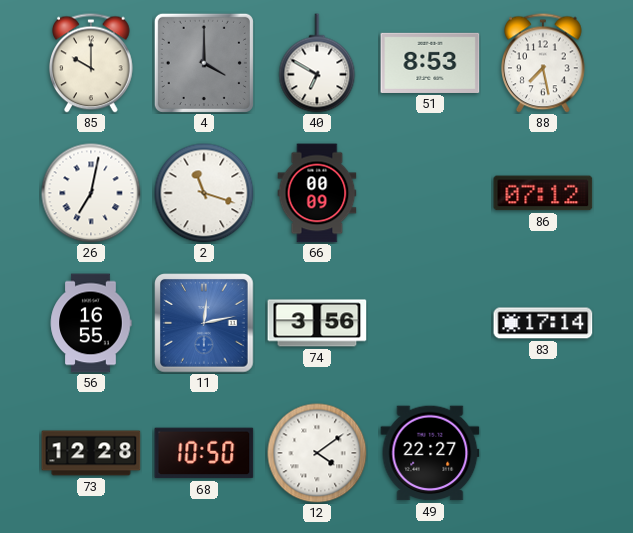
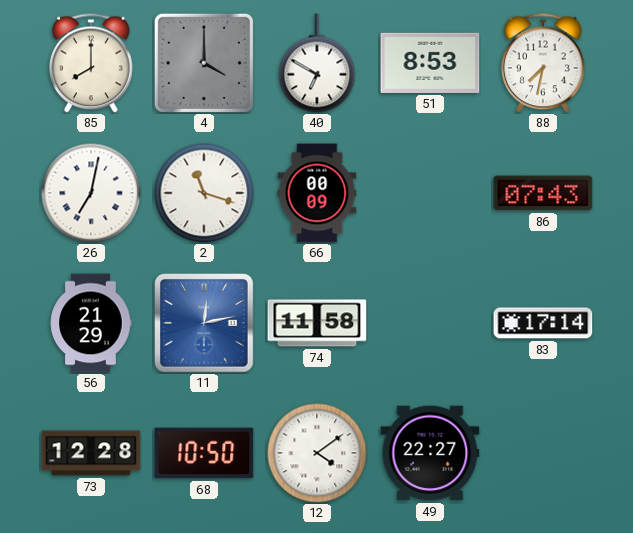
85: 10:00 -> 8:00
88: 7:28 -> 7:32
86: 07:12 -> 07:43
56: 16:55 -> 21:29
74: 3:56 -> 11:58
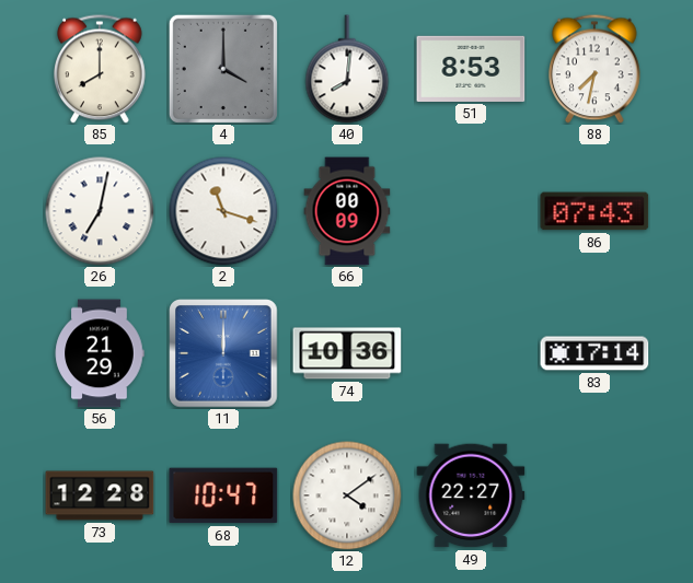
40: 6:50 -> 8:01
11: 12:13 -> 12:00
74: 11:58 -> 10:36
68: 10:50 -> 10:47
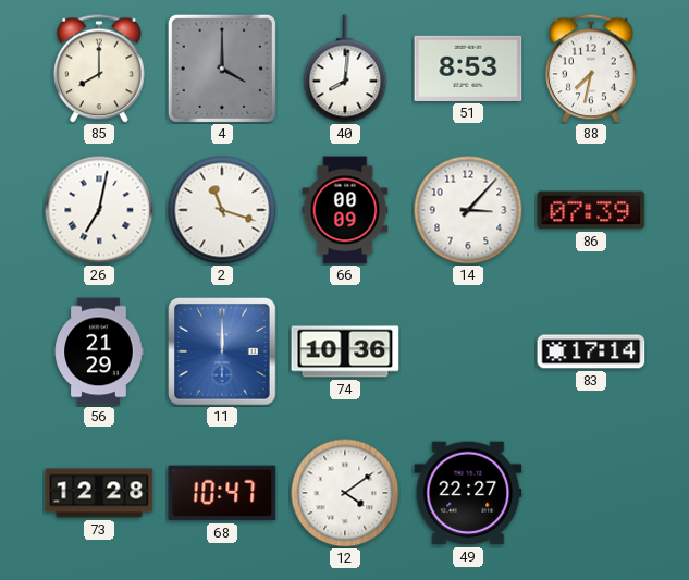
14: none -> 3:07
86: 07:43 -> 07:39
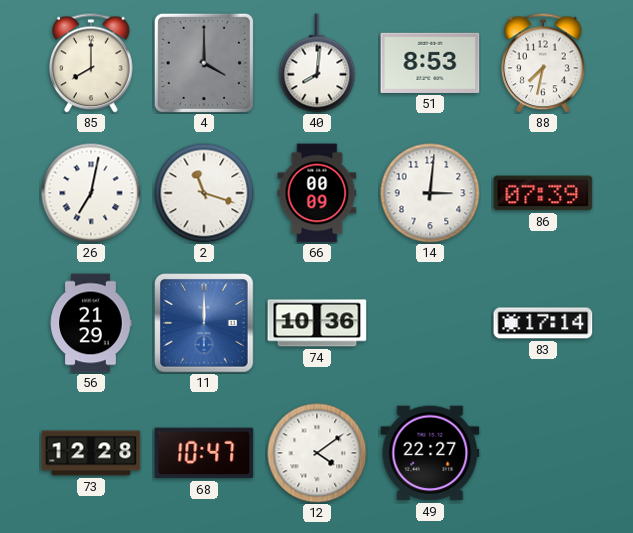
14: 3:07 -> 3:01
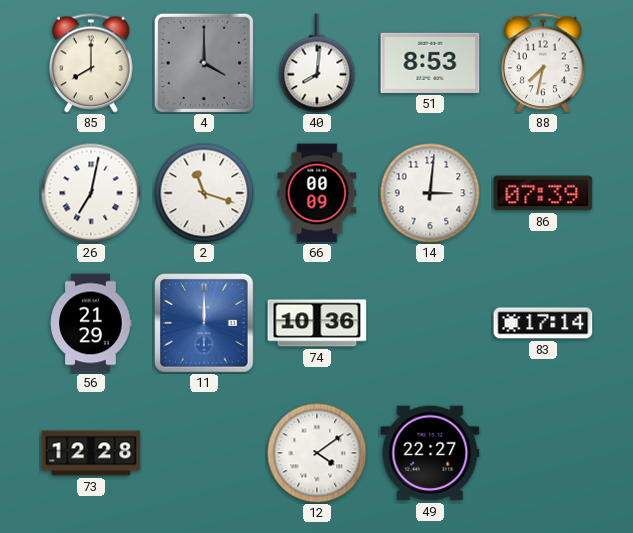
68: 10:47 -> none
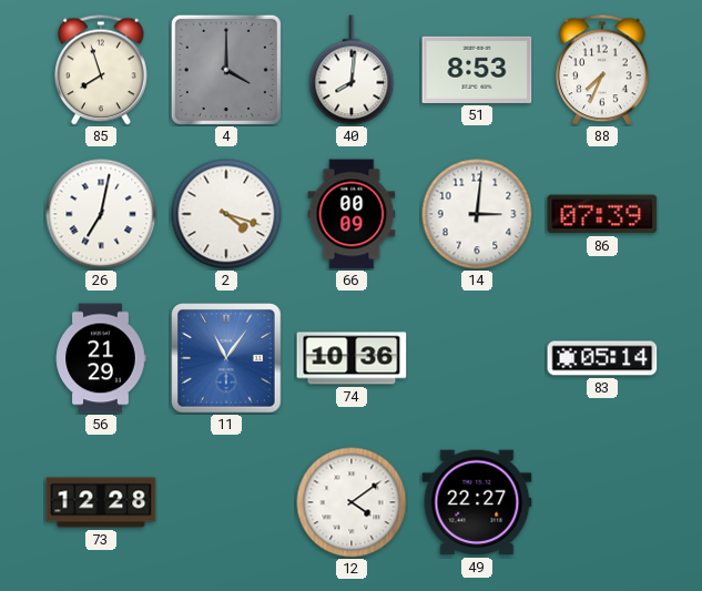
85: 8:00 -> 7:57
88: 7:32 -> 7:34
2: 11:18 -> 4:18
11: 12:00 -> 11:06
83: 17:14 -> 05:14
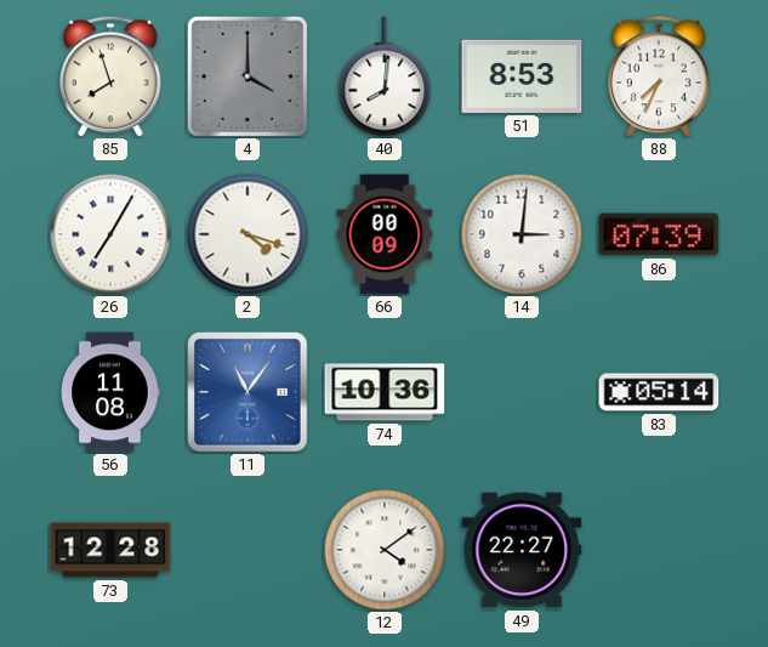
26: 7:02 -> 7:05
56: 21:29 -> 11:08
